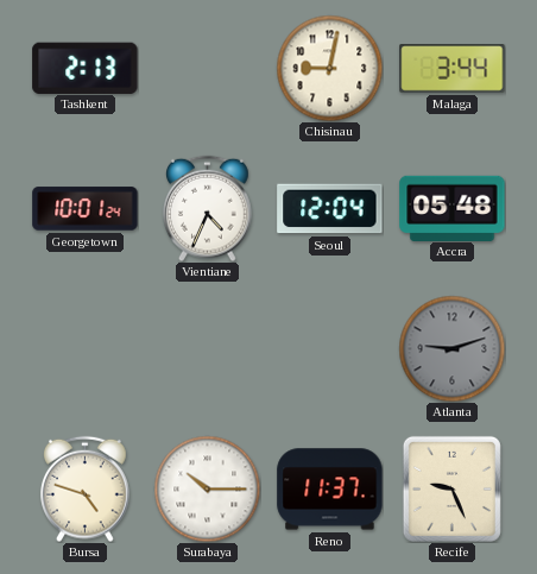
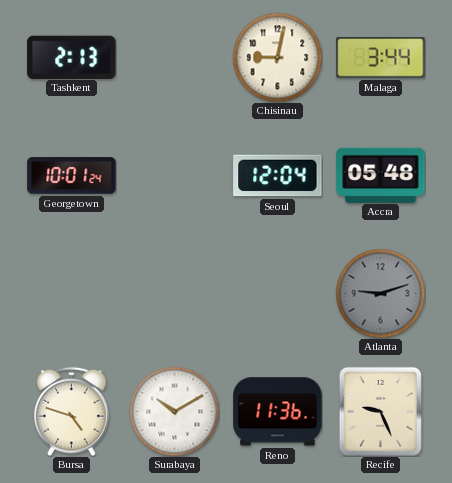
Vientiane: 4:34 -> none
Surabaya: 10:15 -> 10:10
Reno: 11:37 -> 11:36
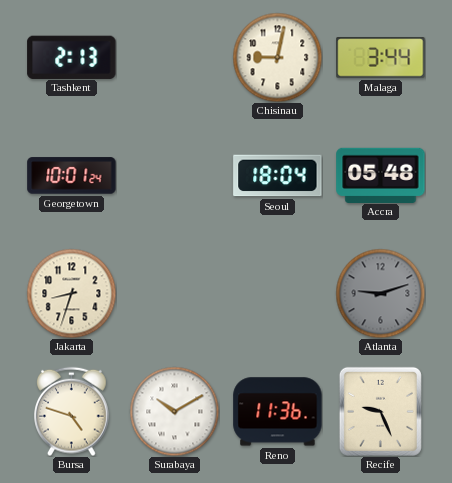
Seoul: 12:04 -> 18:04
Jakarta: none -> 8:33
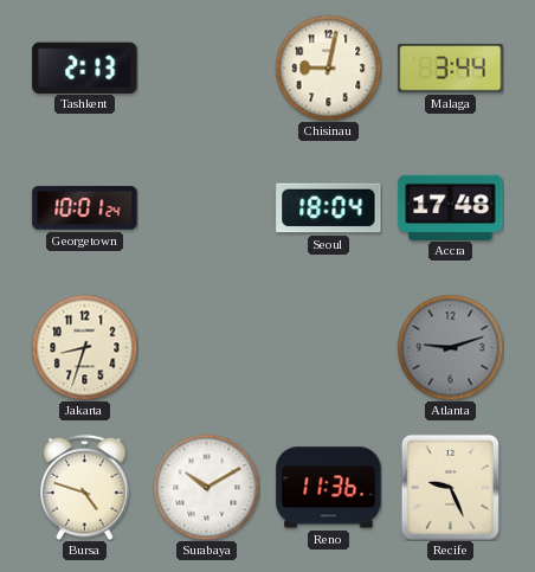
Accra: 05:48 -> 17:48
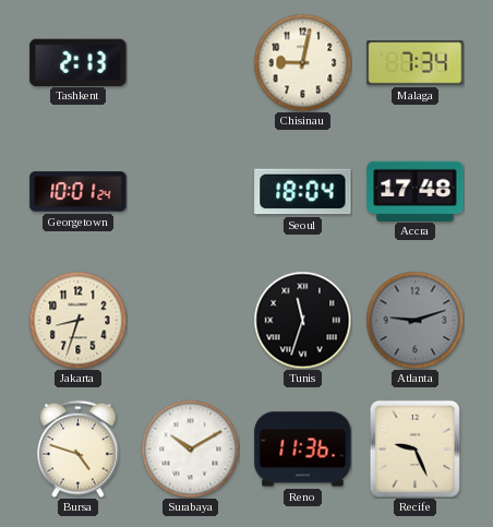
Malaga: 3:44 -> 7:34
Tunis: none -> 11:33
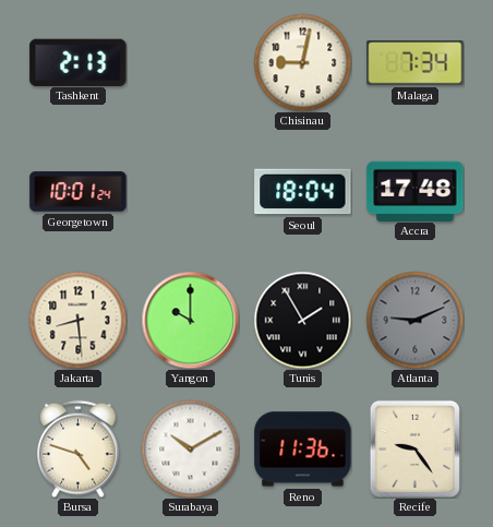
Jakarta: 8:33 -> 8:29
Yangon: none -> 10:00
Tunis: 11:33 -> 1:55
Atlanta: 9:12 -> 9:11
Recife: 9:26 -> 9:24
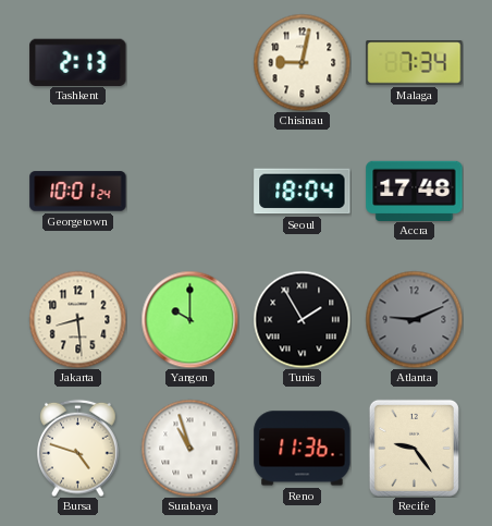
Surabaya: 10:10 -> 10:57
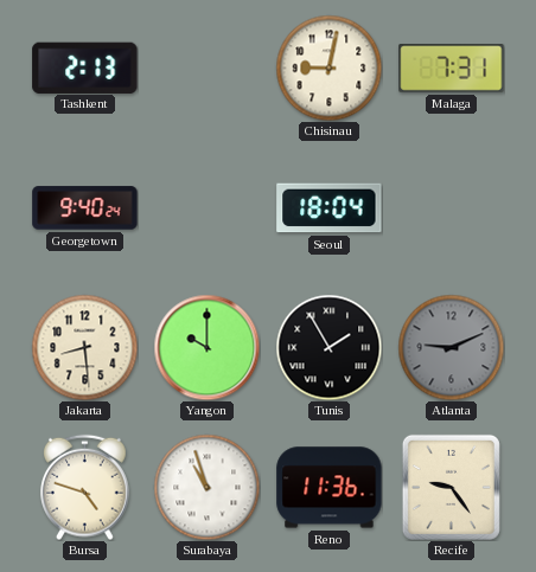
Malaga: 7:34 -> 7:31
Georgetown: 10:01 -> 9:40
Accra: 17:48 -> none
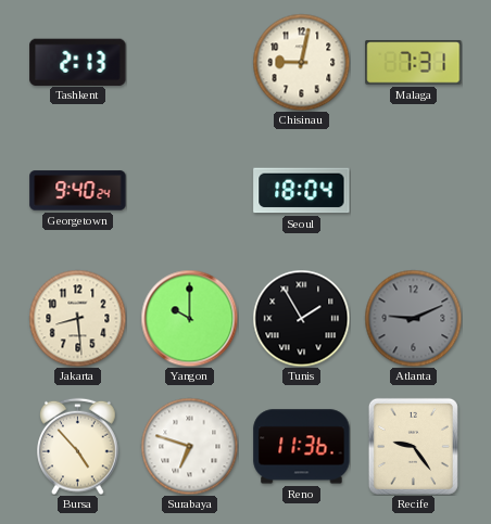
Bursa: 4:48 -> 4:53
Surabaya: 10:57 -> 6:48
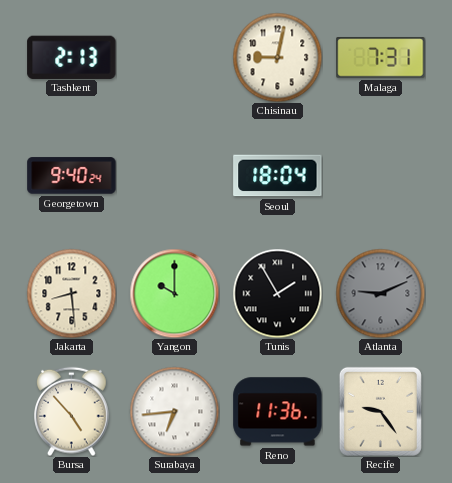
Surabaya: 6:48 -> 6:44
